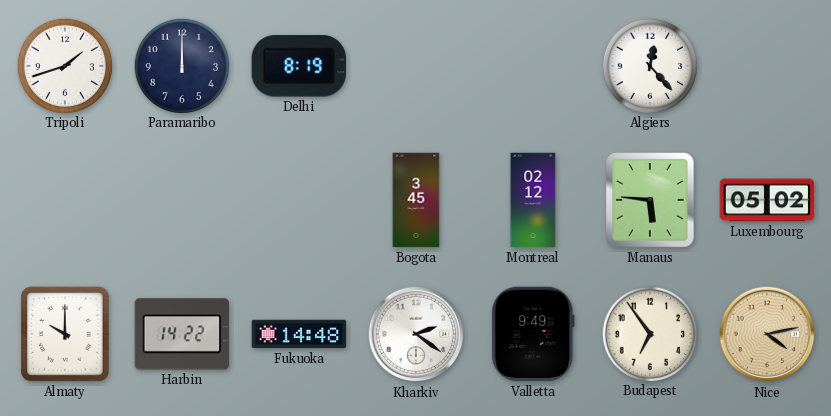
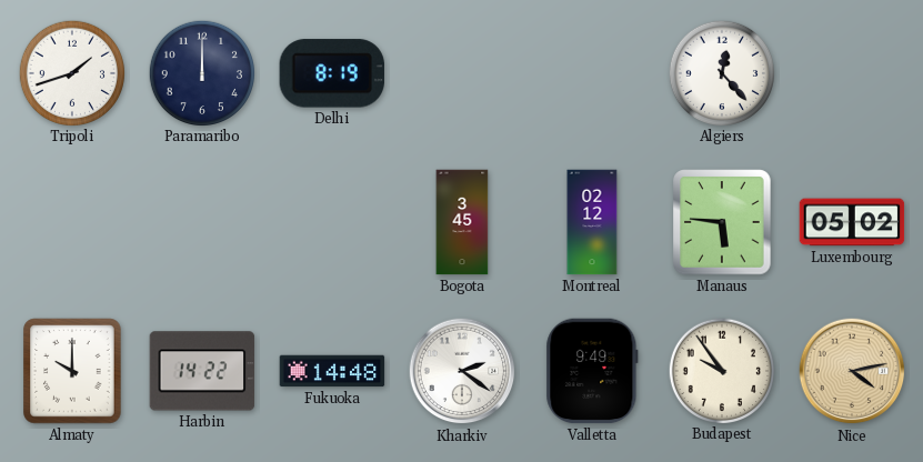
Budapest: 6:54 -> 9:54
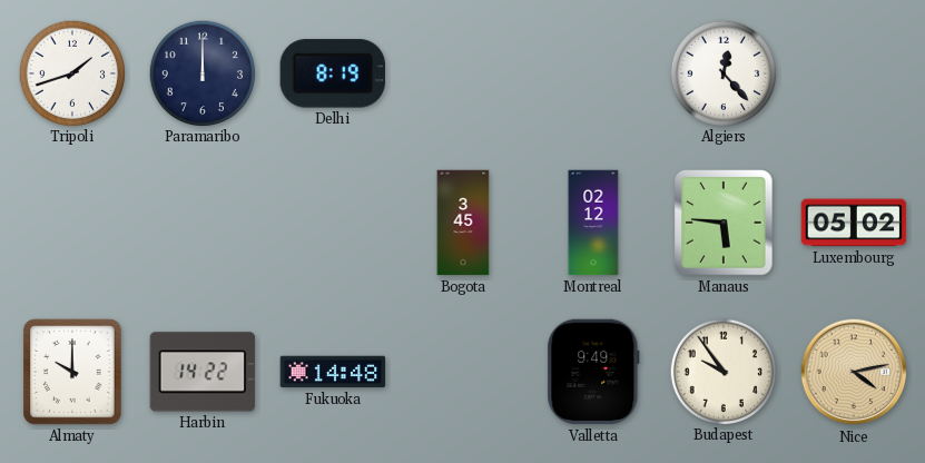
Kharkiv: 2:21 -> none
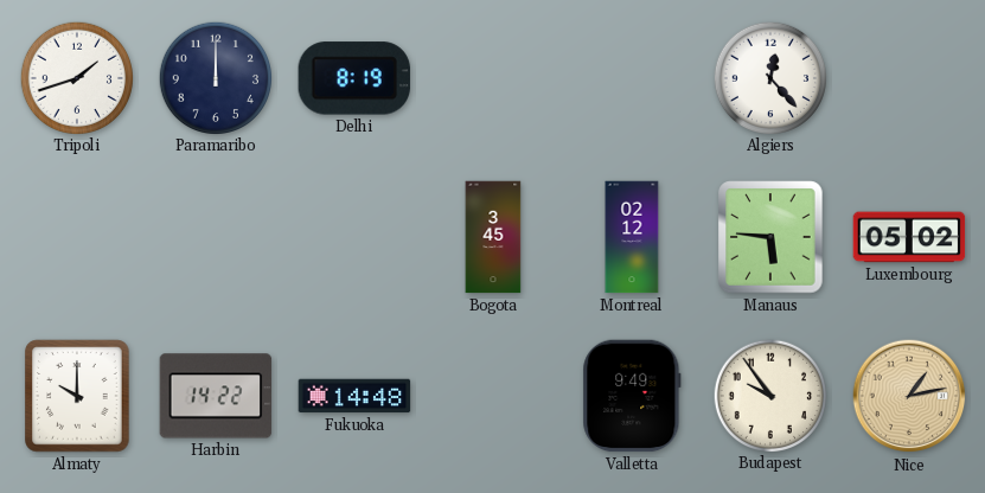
Nice: 4:13 -> 1:13
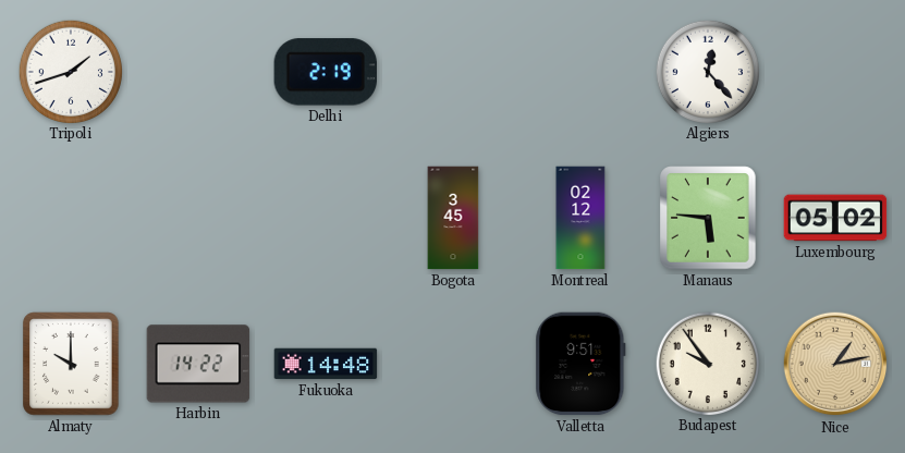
Paramaribo: 12:00 -> none
Delhi: 8:19 -> 2:19
Valletta: 9:49 -> 9:51
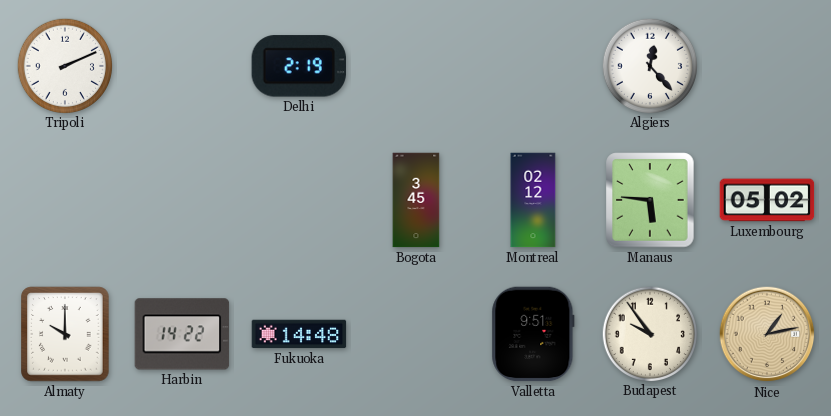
Tripoli: 1:42 -> 2:11
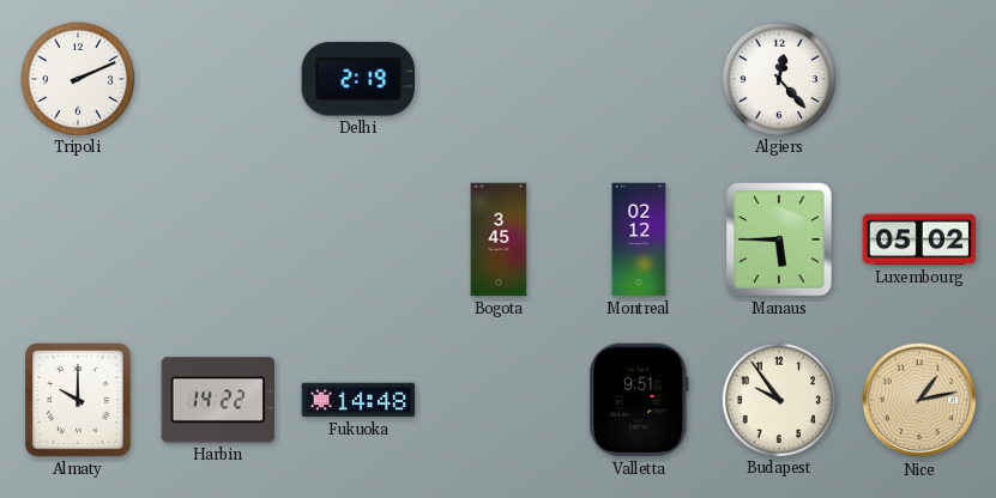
Manaus: 5:46 -> 5:45
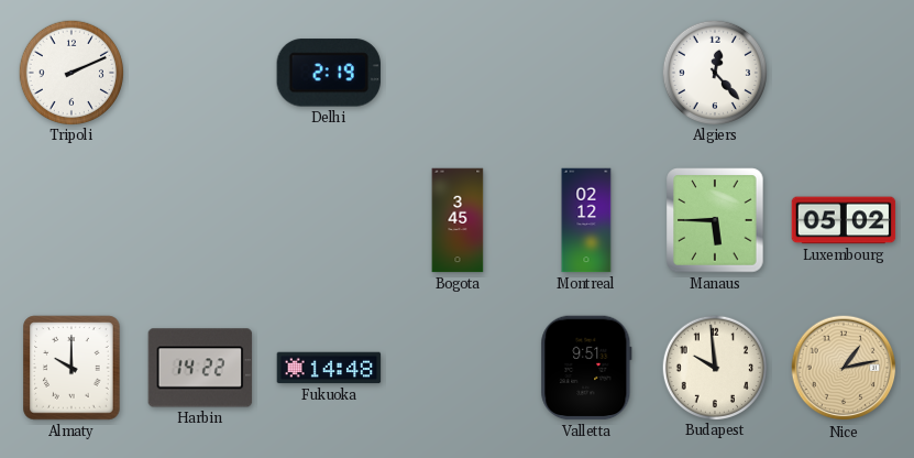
Budapest: 9:54 -> 9:59
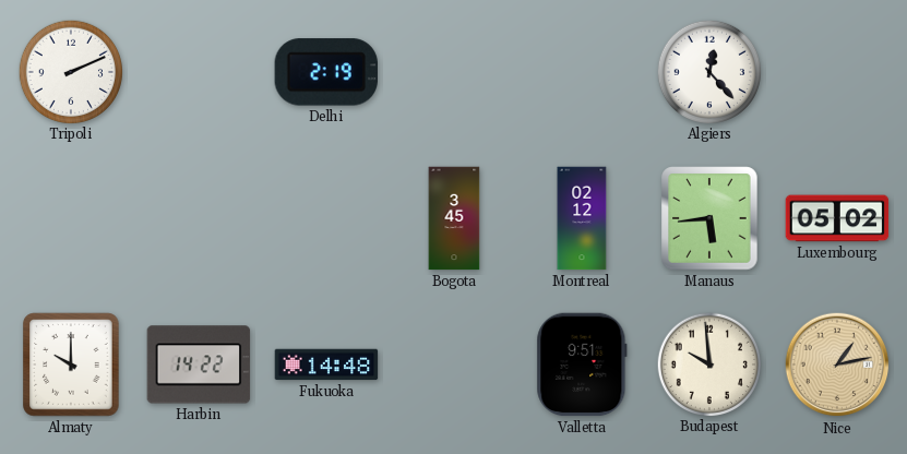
Manaus: 5:45 -> 5:44
